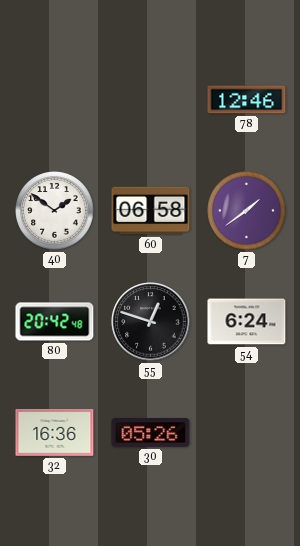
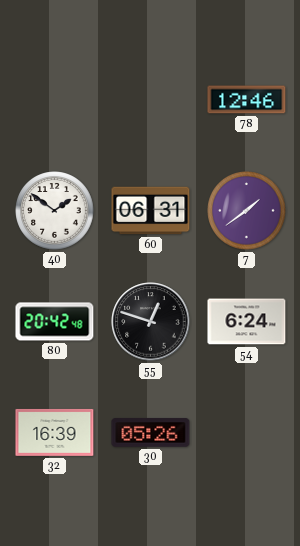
60: 06:58 -> 06:31
32: 16:36 -> 16:39
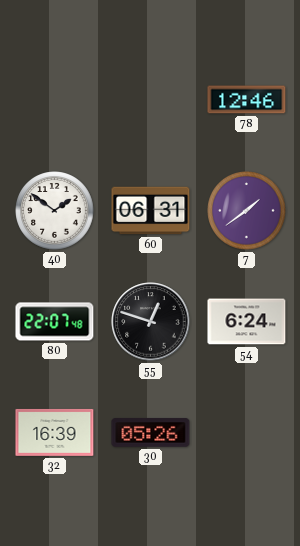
80: 20:42 -> 22:07
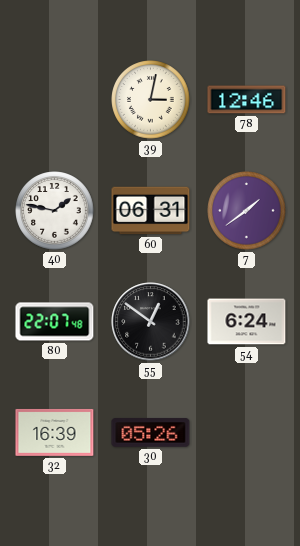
39: none -> 3:02
40: 1:51 -> 1:47
55: 12:48 -> 12:51
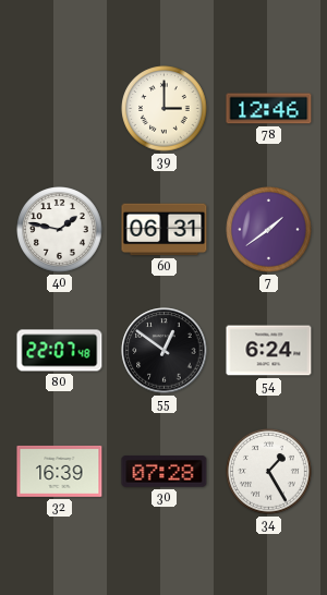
39: 3:02 -> 3:00
30: 05:26 -> 07:28
34: none -> 1:25
